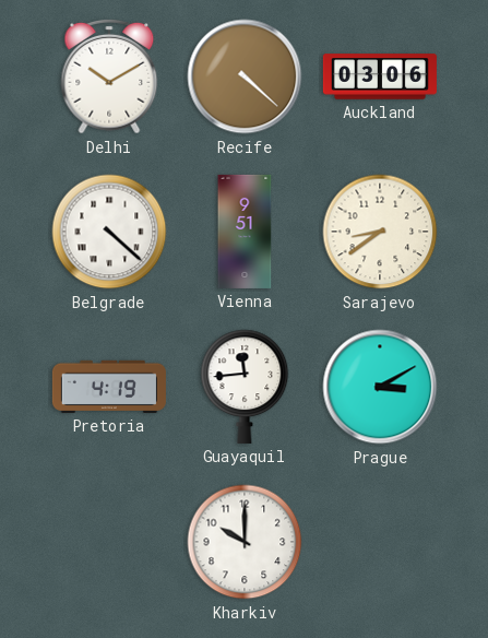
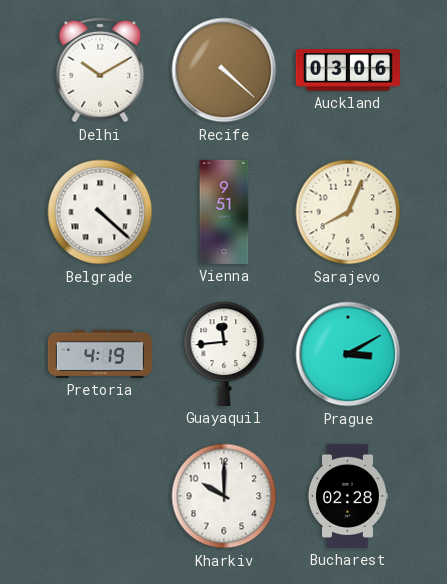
Sarajevo: 8:39 -> 8:04
Bucharest: none -> 02:28
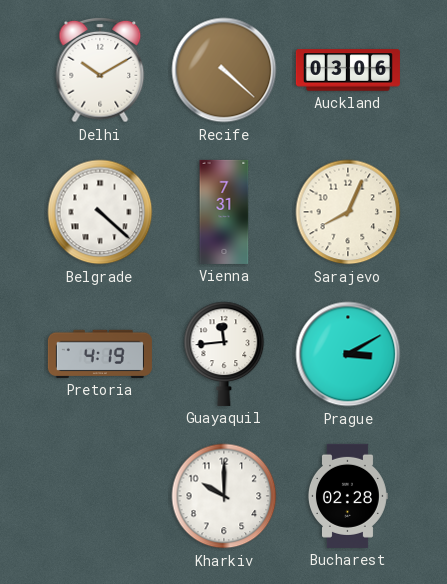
Vienna: 9:51 -> 7:31
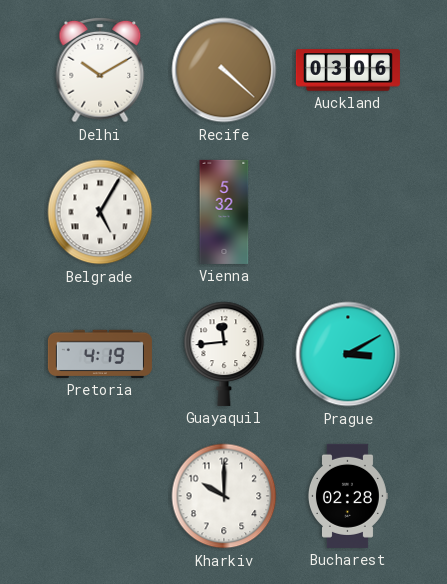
Belgrade: 4:22 -> 5:05
Vienna: 7:31 -> 5:32
Sarajevo: 8:04 -> none
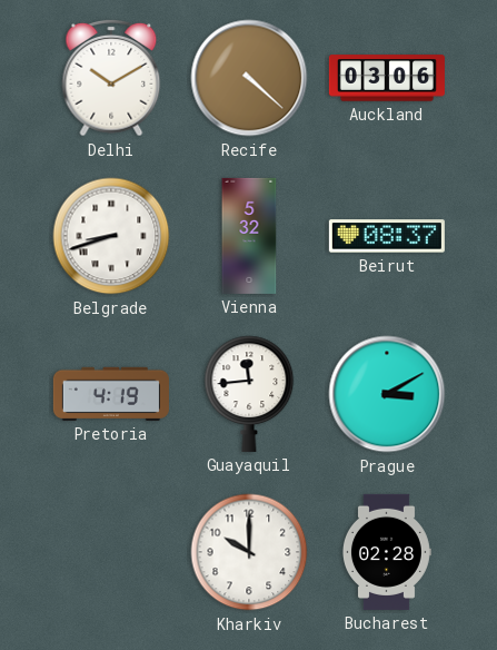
Belgrade: 5:05 -> 8:42
Beirut: none -> 08:37
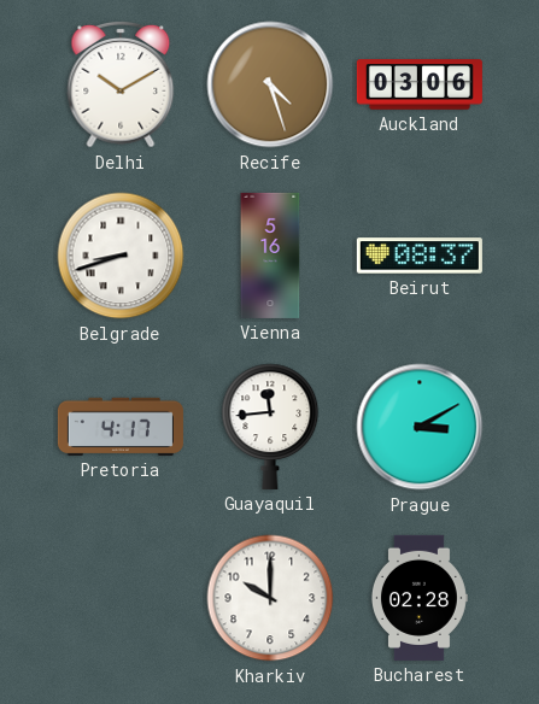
Recife: 4:22 -> 4:27
Vienna: 5:32 -> 5:16
Pretoria: 4:19 -> 4:17
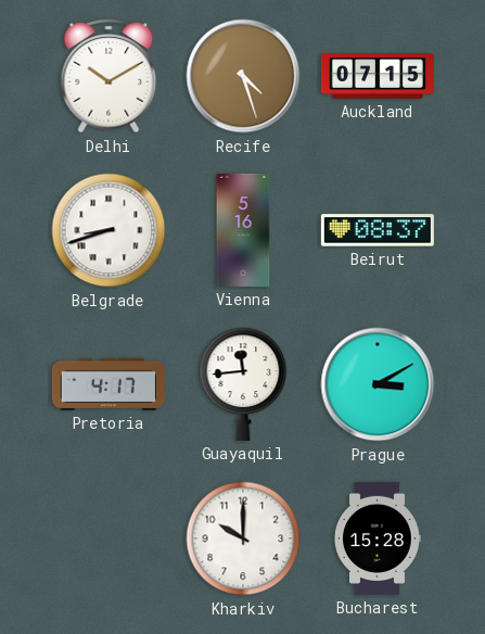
Auckland: 03:06 -> 07:15
Bucharest: 02:28 -> 15:28
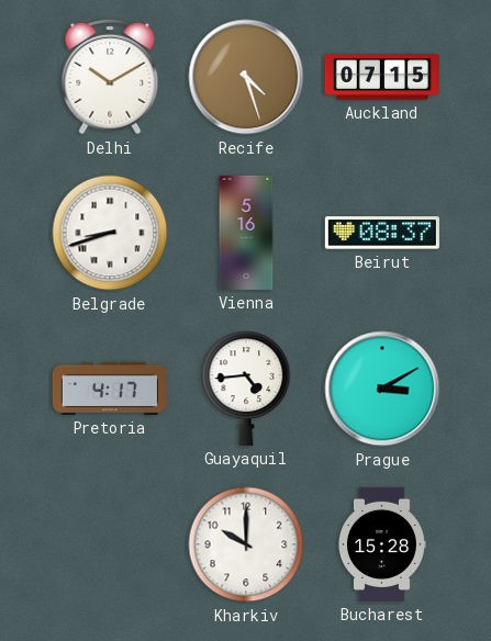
Guayaquil: 11:44 -> 4:44
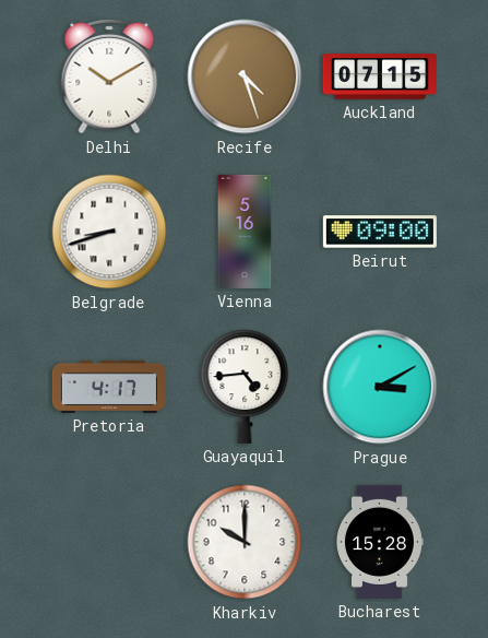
Beirut: 08:37 -> 09:00
